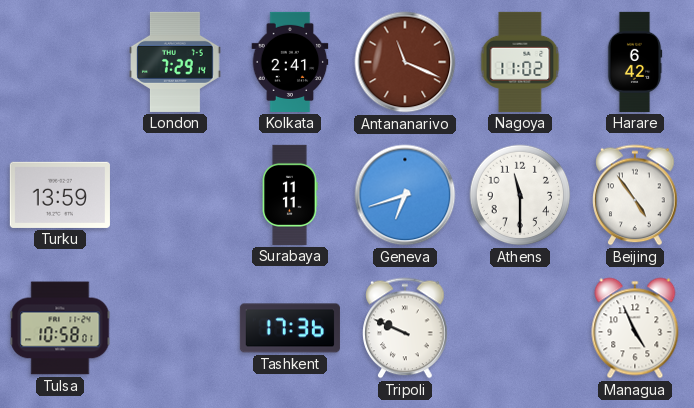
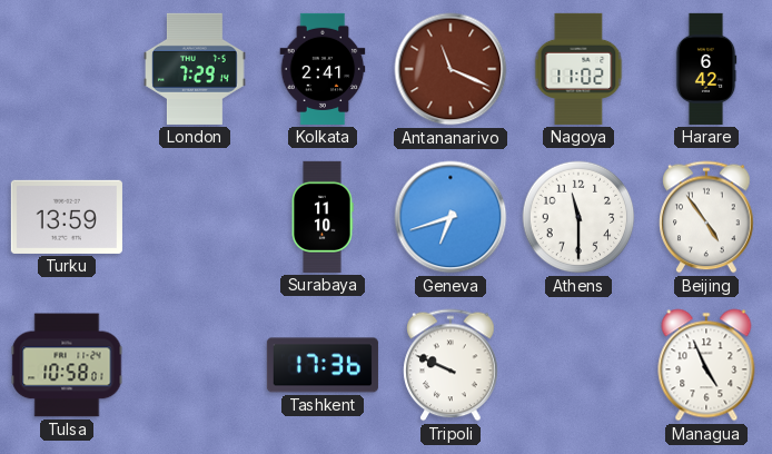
Surabaya: 11:11 -> 11:10
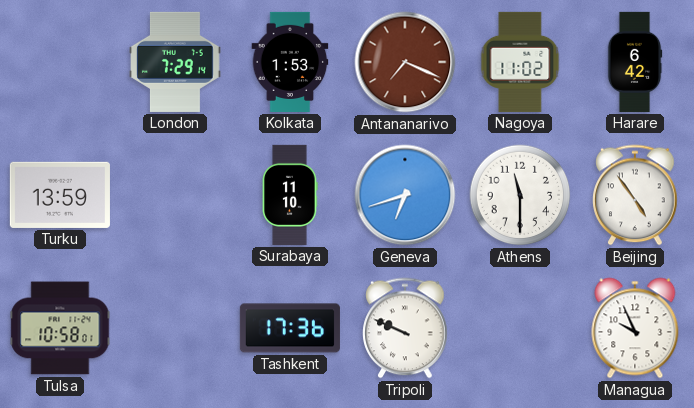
Kolkata: 2:41 -> 1:53
Antananarivo: 11:19 -> 7:19
Managua: 4:56 -> 9:56
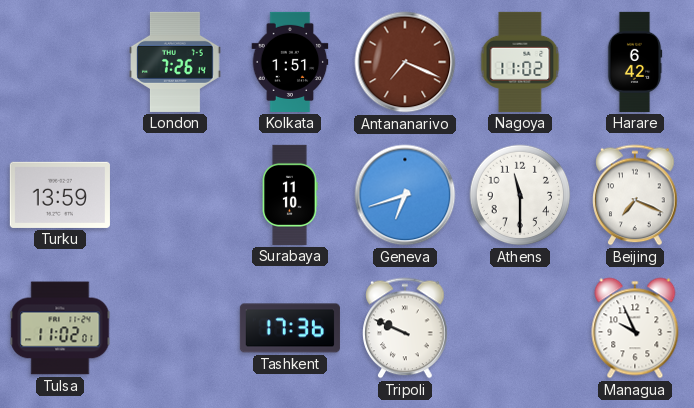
London: 7:29 -> 7:26
Kolkata: 1:53 -> 1:51
Beijing: 4:54 -> 7:19
Tulsa: 10:58 -> 11:02
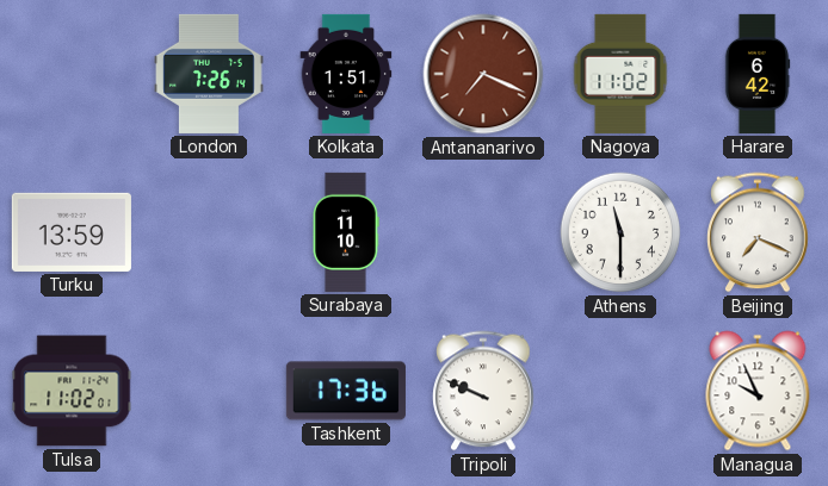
Geneva: 6:42 -> none
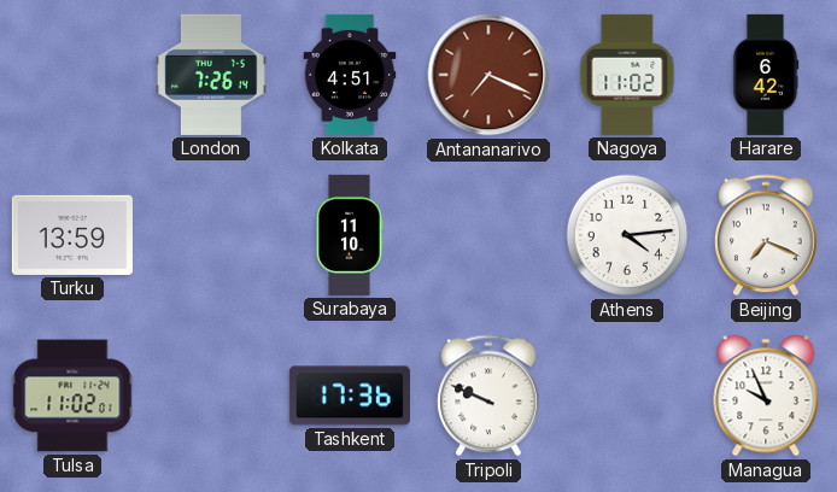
Kolkata: 1:51 -> 4:51
Athens: 11:30 -> 4:14
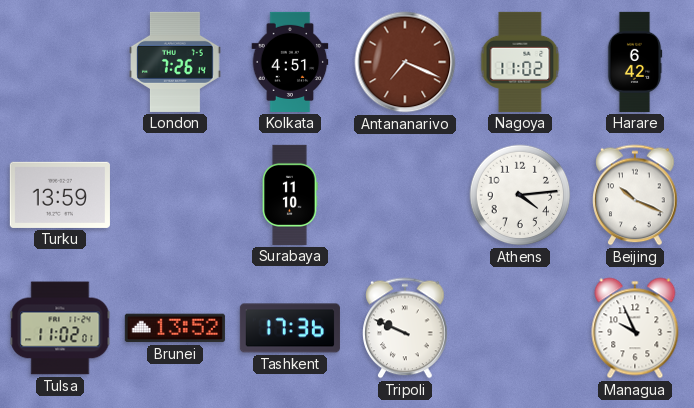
Beijing: 7:19 -> 10:19
Brunei: none -> 13:52
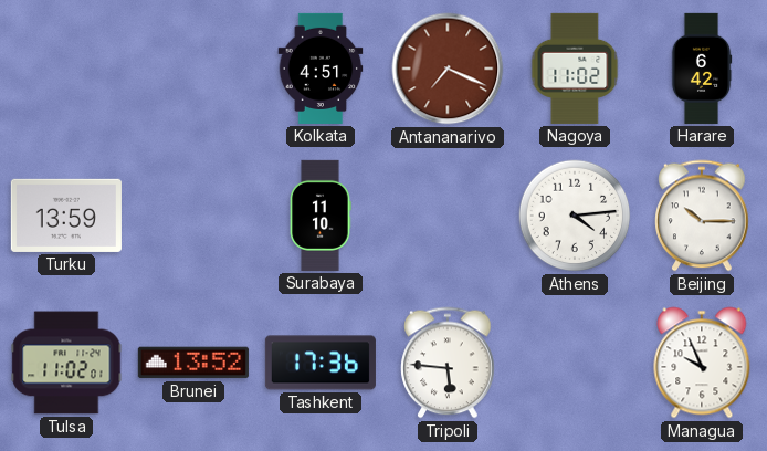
London: 7:26 -> none
Beijing: 10:19 -> 10:15
Tripoli: 9:49 -> 5:46
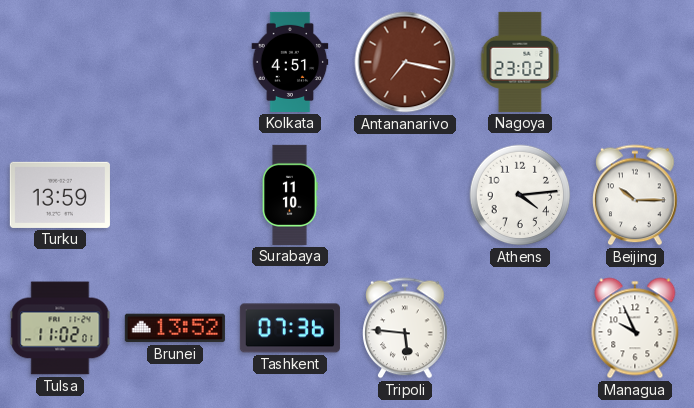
Antananarivo: 7:19 -> 7:17
Nagoya: 11:02 -> 23:02
Harare: 6:42 -> none
Tashkent: 17:36 -> 07:36
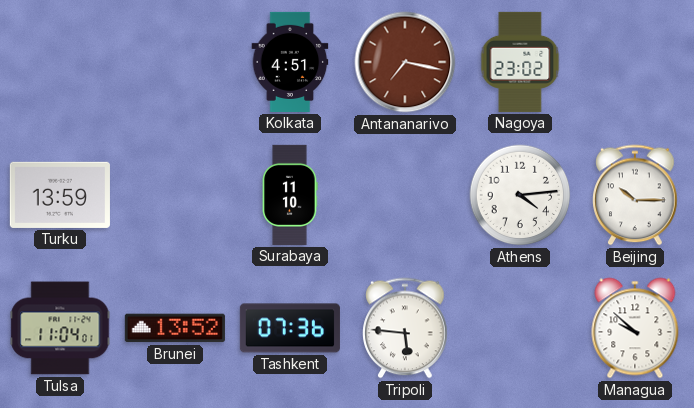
Tulsa: 11:02 -> 11:04
Managua: 9:56 -> 9:52
